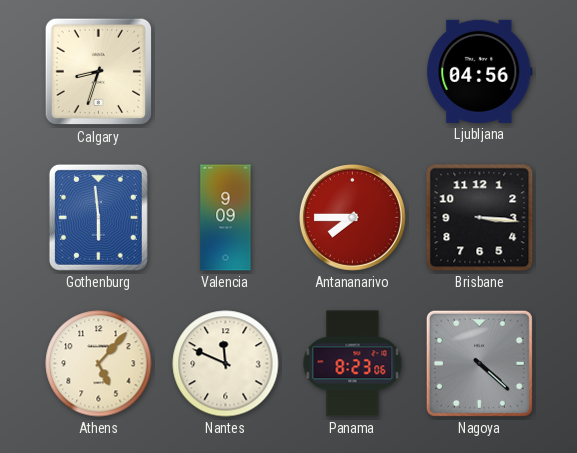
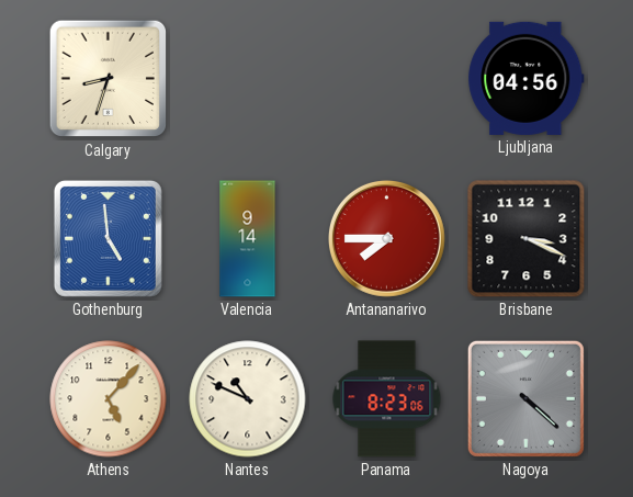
Gothenburg: 5:59 -> 4:59
Valencia: 9:09 -> 9:14
Brisbane: 3:16 -> 3:19
Nantes: 11:49 -> 10:49
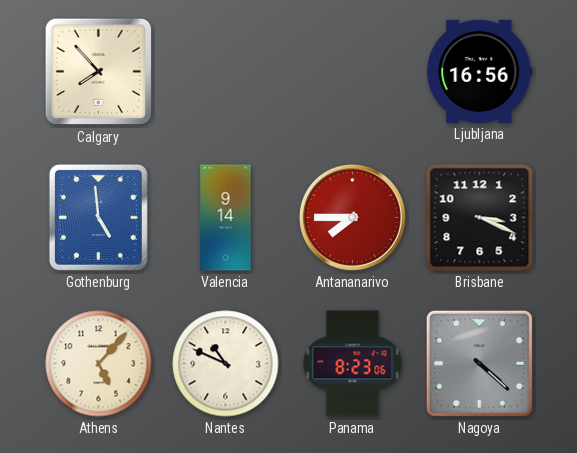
Calgary: 8:33 -> 7:53
Ljubljana: 04:56 -> 16:56
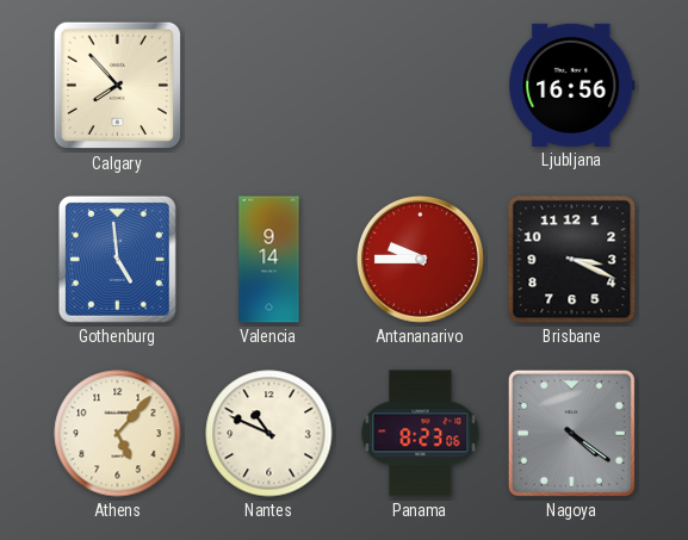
Antananarivo: 7:45 -> 9:45
Nagoya: 4:22 -> 4:21
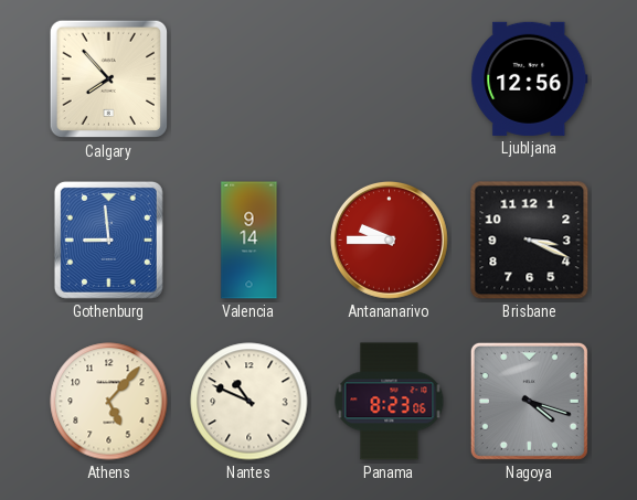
Ljubljana: 16:56 -> 12:56
Gothenburg: 4:59 -> 8:59
Nagoya: 4:21 -> 4:18
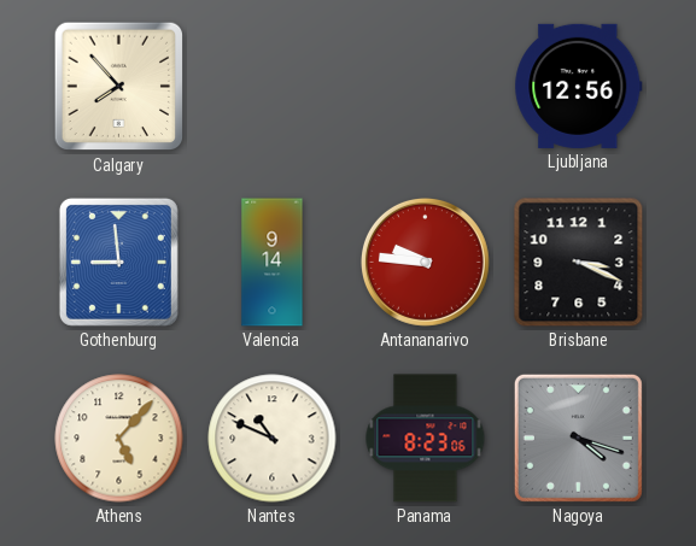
Antananarivo: 9:45 -> 9:46
